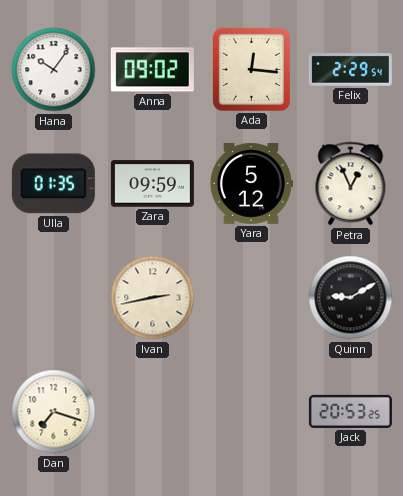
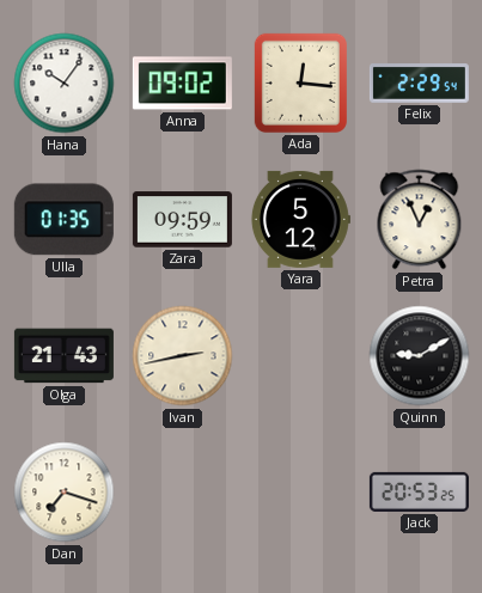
Olga: none -> 21:43
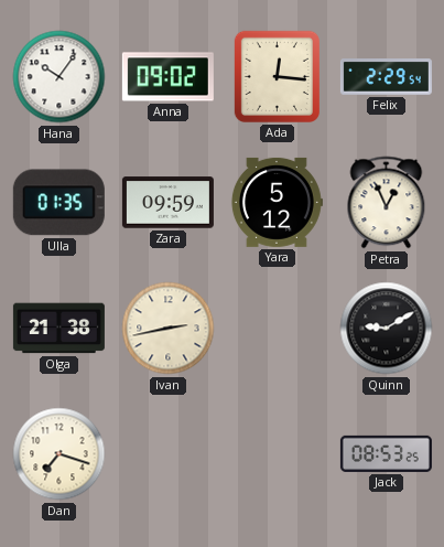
Olga: 21:43 -> 21:38
Jack: 20:53 -> 08:53
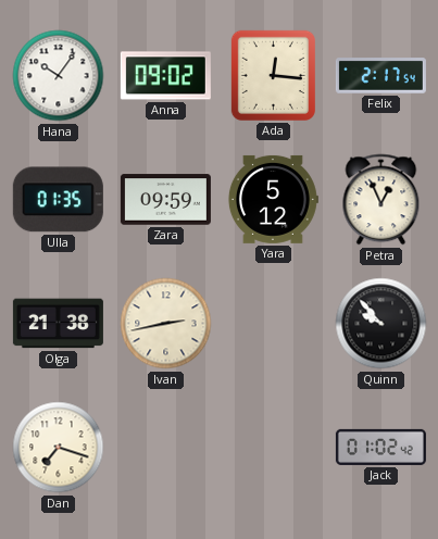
Felix: 2:29 -> 2:17
Quinn: 9:10 -> 9:53
Jack: 08:53 -> 01:02
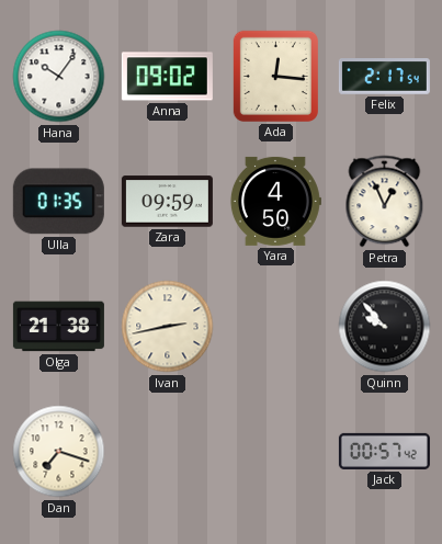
Yara: 5:12 -> 4:50
Jack: 01:02 -> 00:57
